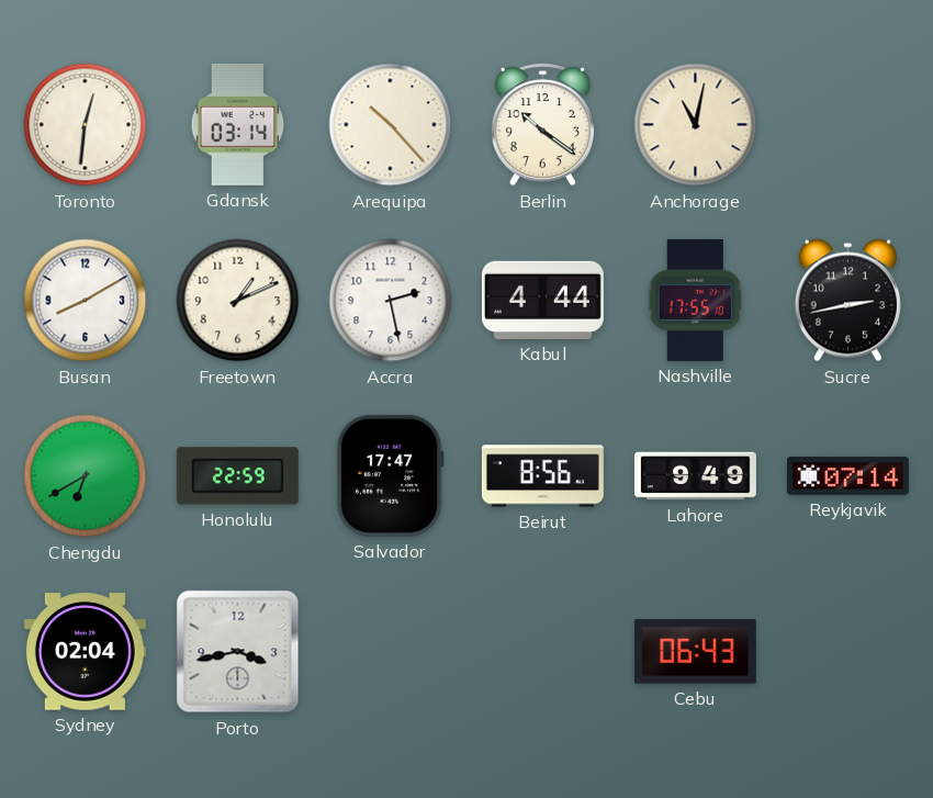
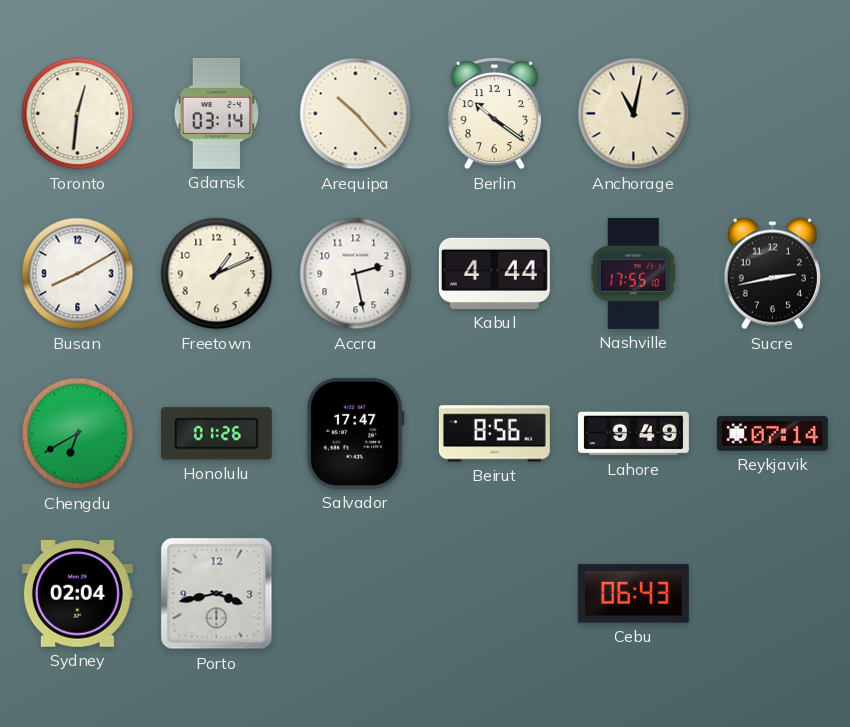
Honolulu: 22:59 -> 01:26
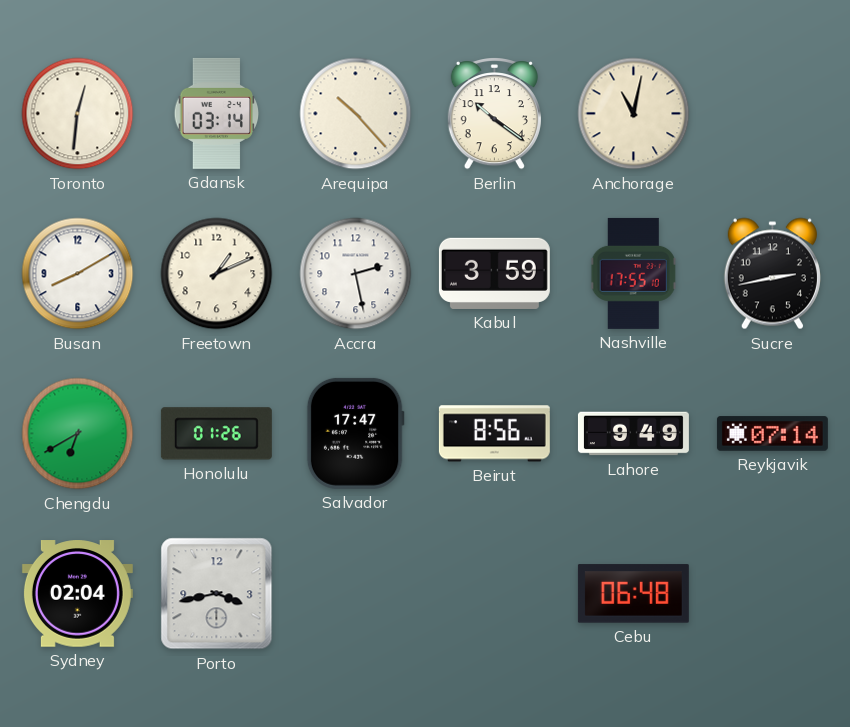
Kabul: 4:44 -> 3:59
Cebu: 06:43 -> 06:48
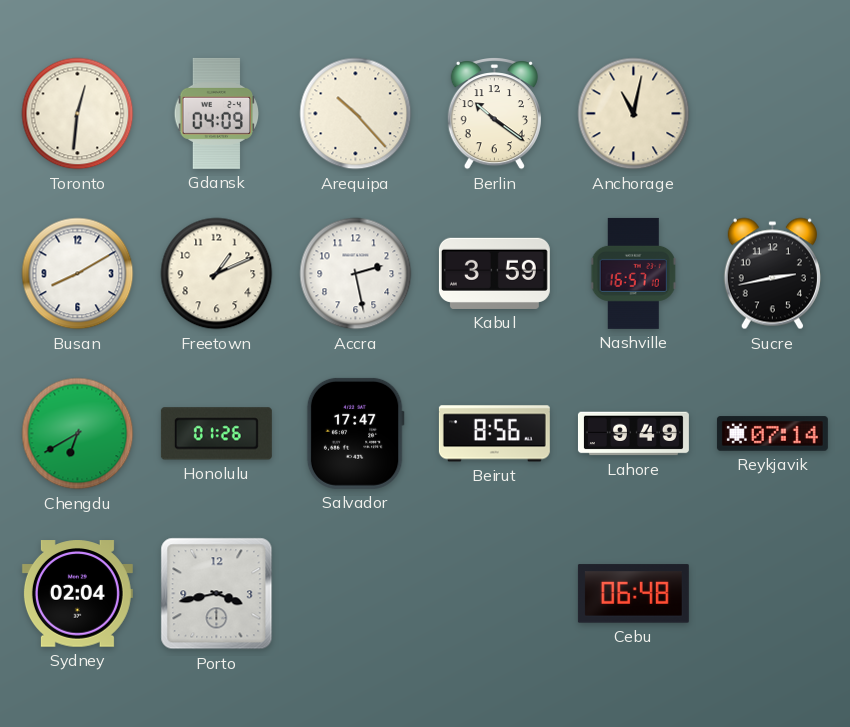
Gdansk: 03:14 -> 04:09
Nashville: 17:55 -> 16:57
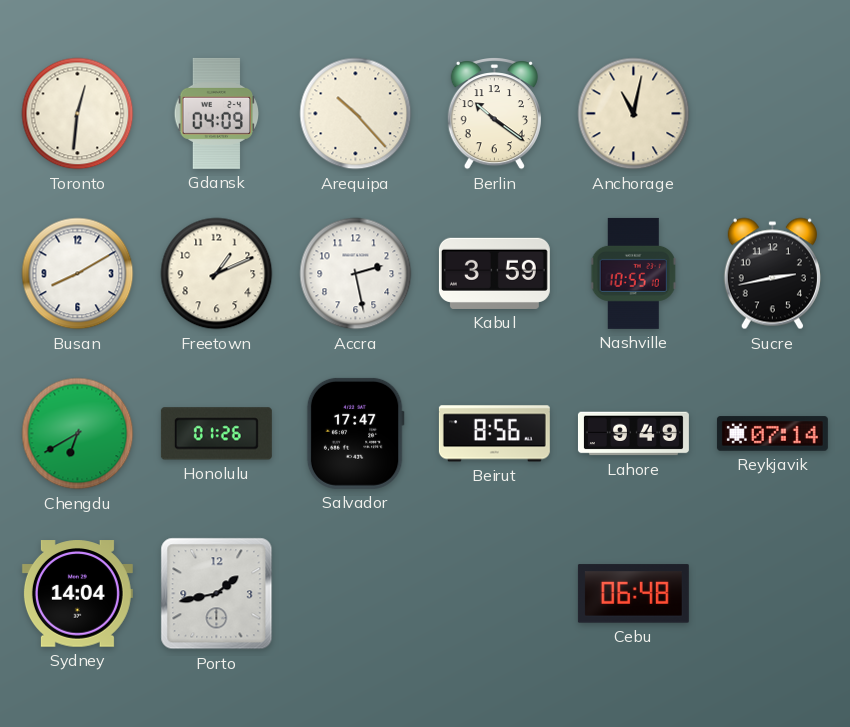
Nashville: 16:57 -> 10:55
Sydney: 02:04 -> 14:04
Porto: 3:43 -> 1:43
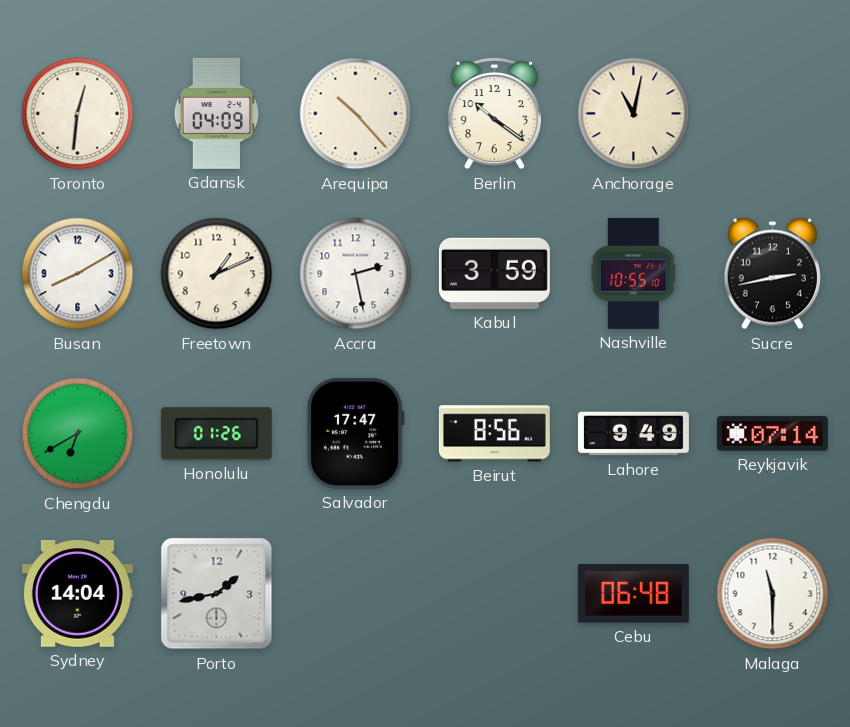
Malaga: none -> 11:30
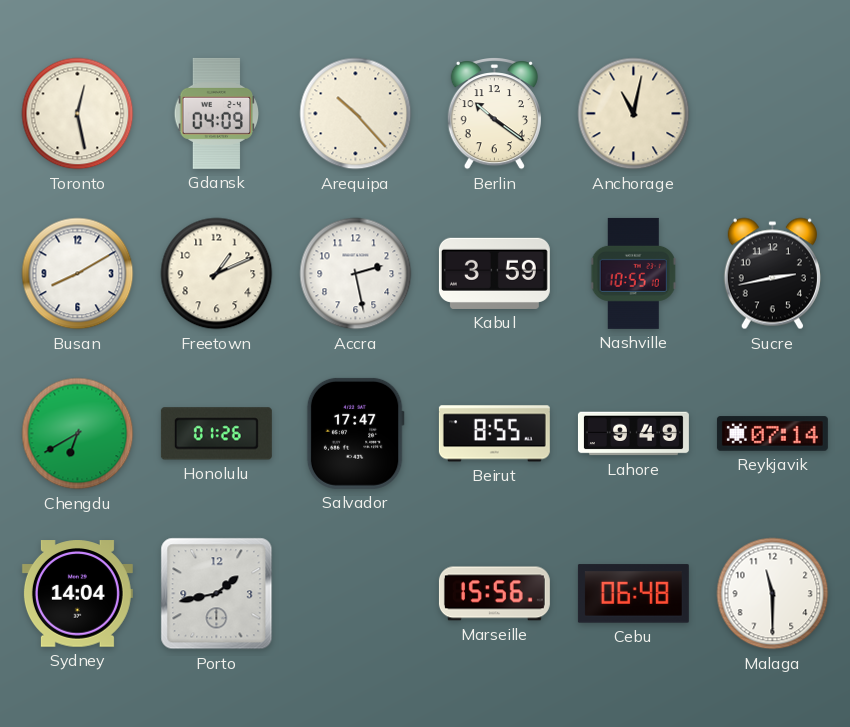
Toronto: 12:31 -> 12:28
Beirut: 8:56 -> 8:55
Marseille: none -> 15:56
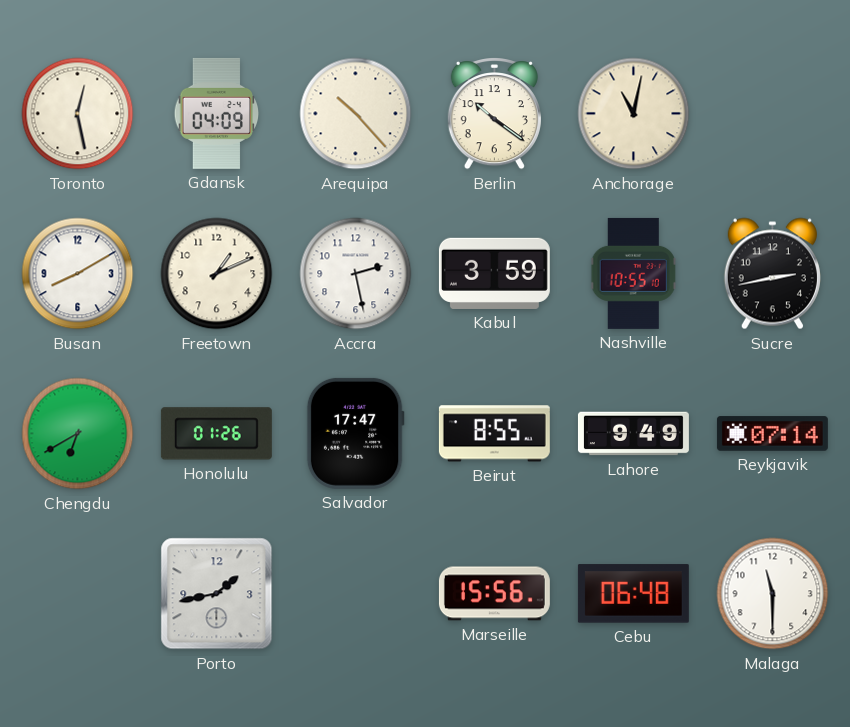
Sydney: 14:04 -> none
